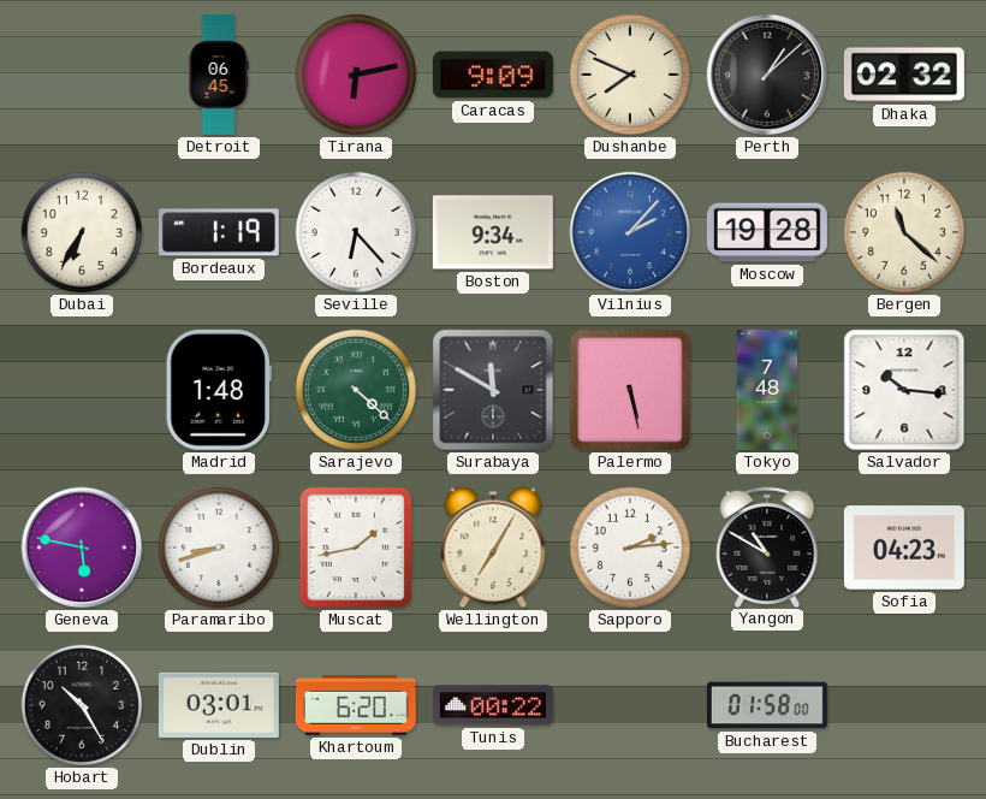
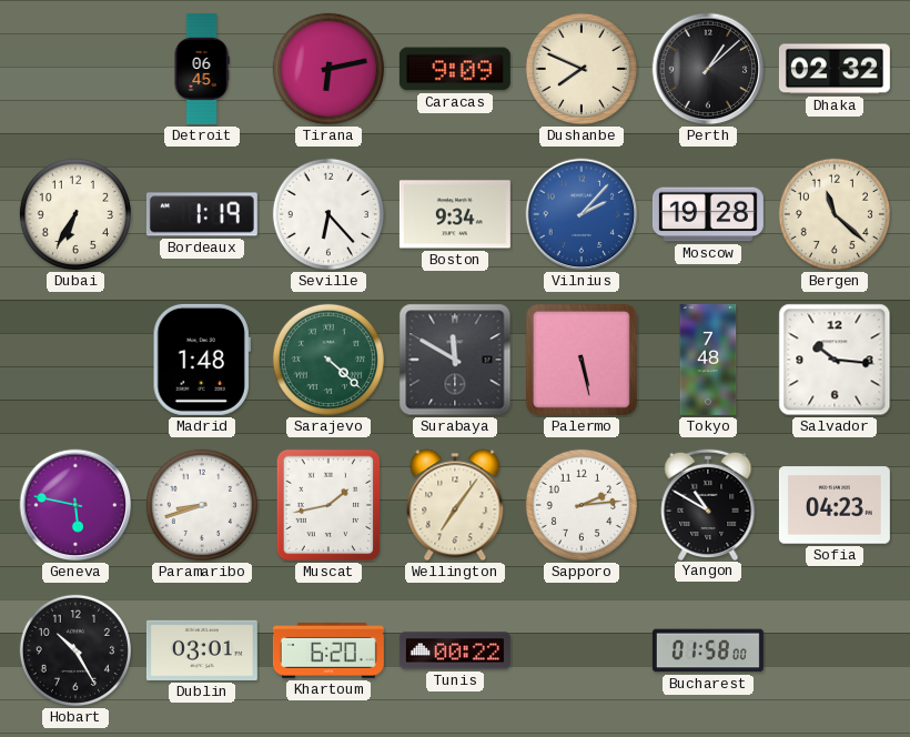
Wellington: 7:05 -> 7:06
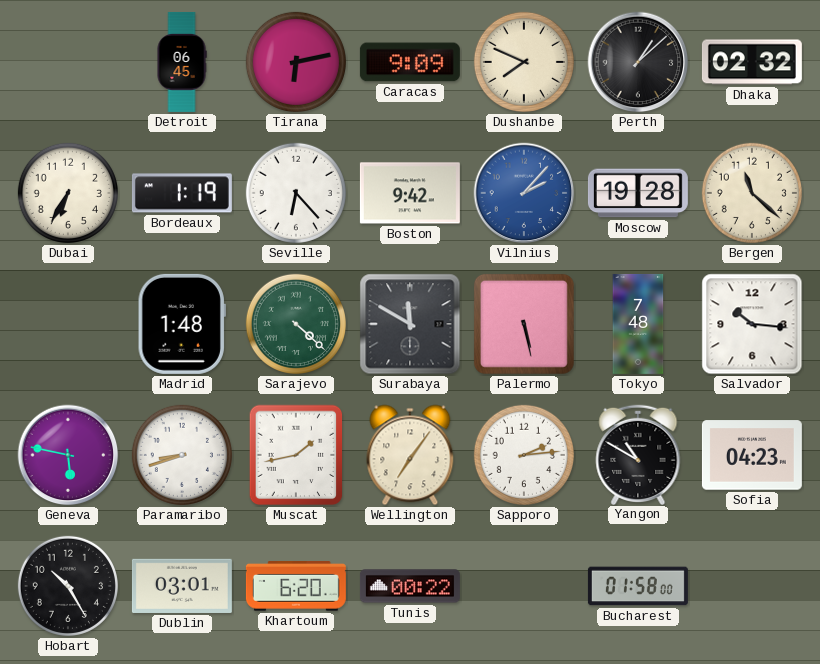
Boston: 9:34 -> 9:42
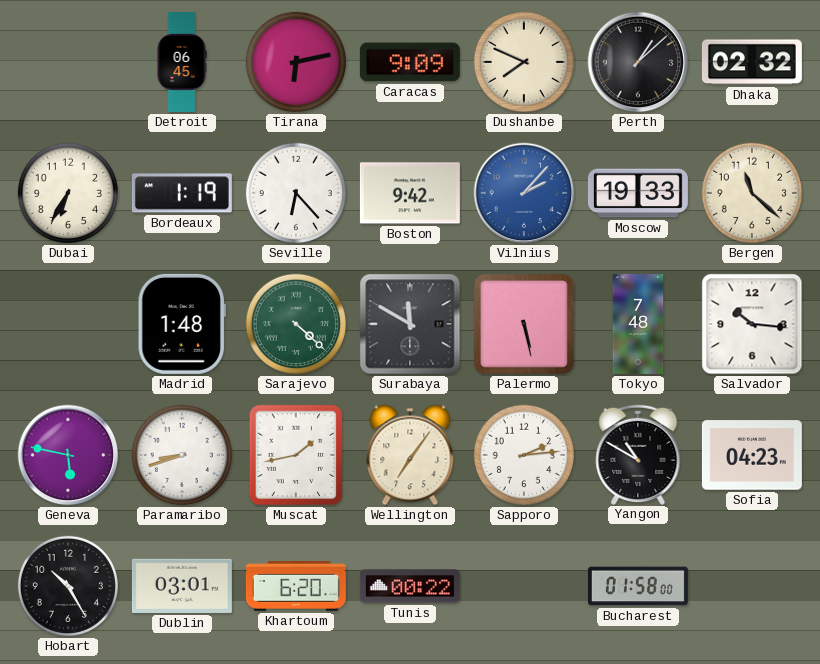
Moscow: 19:28 -> 19:33
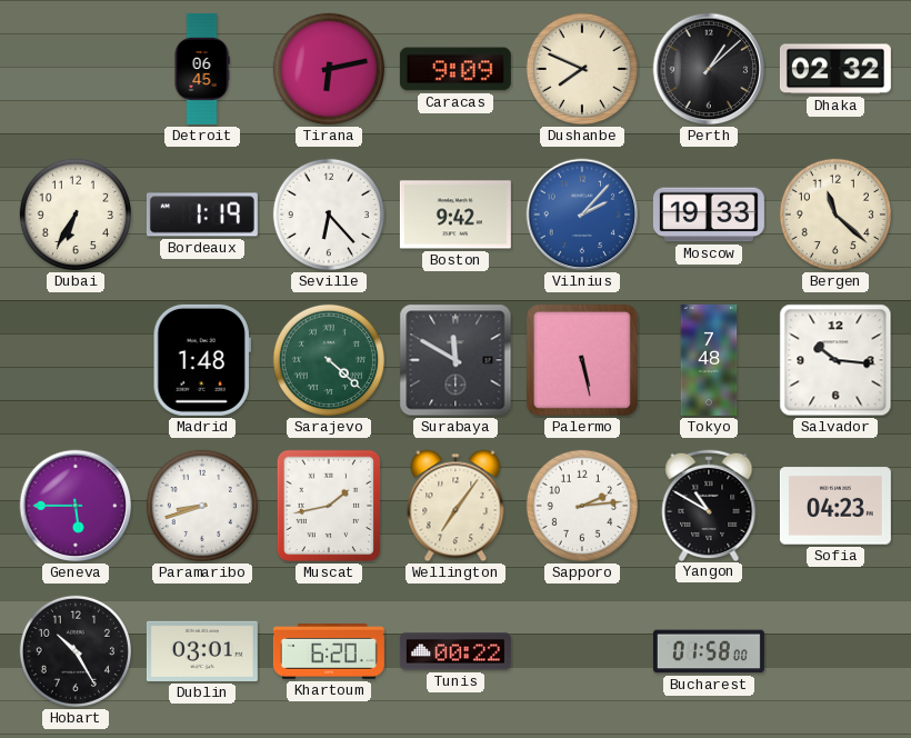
Geneva: 5:47 -> 5:45
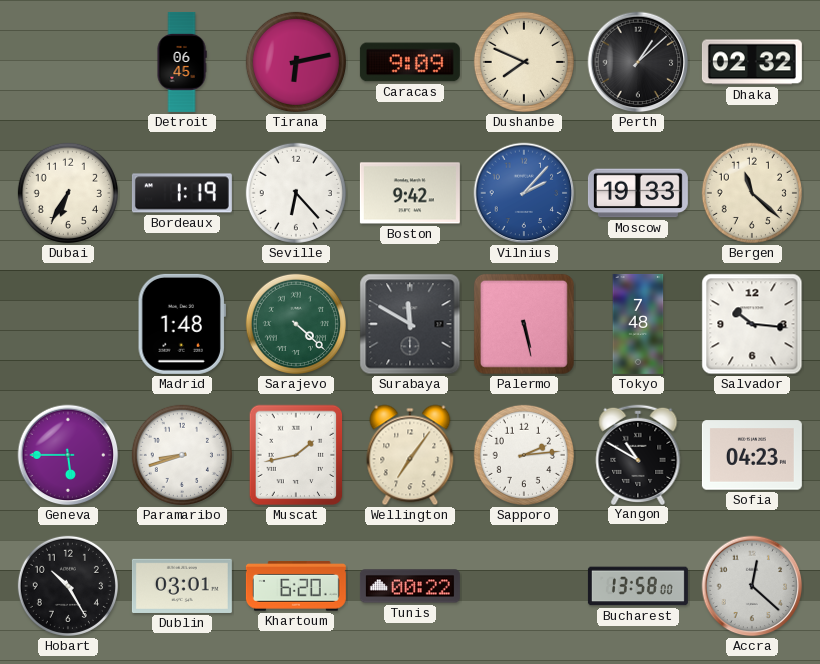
Bucharest: 01:58 -> 13:58
Accra: none -> 12:22
